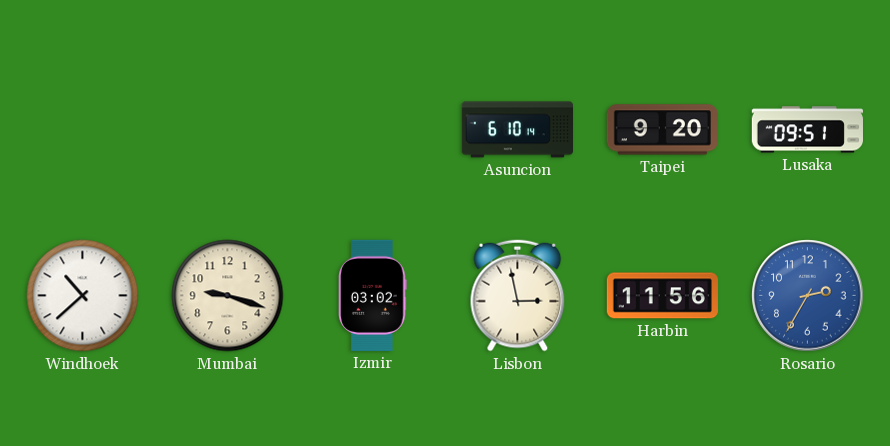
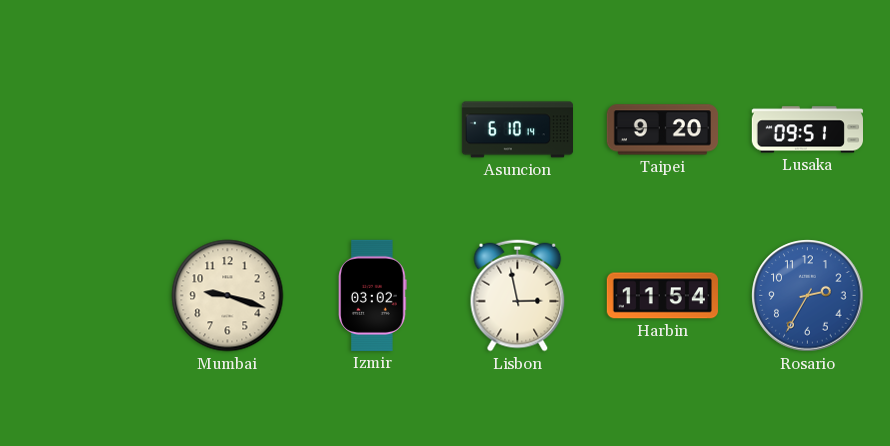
Windhoek: 10:38 -> none
Harbin: 11:56 -> 11:54
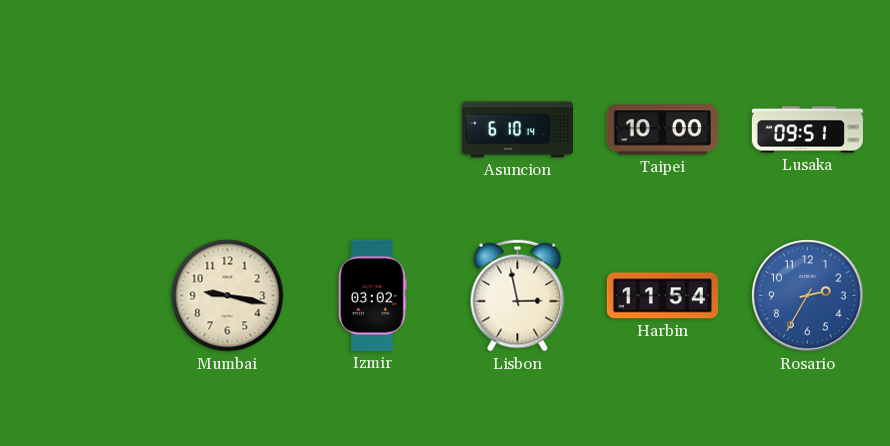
Taipei: 9:20 -> 10:00
Mumbai: 9:18 -> 9:17
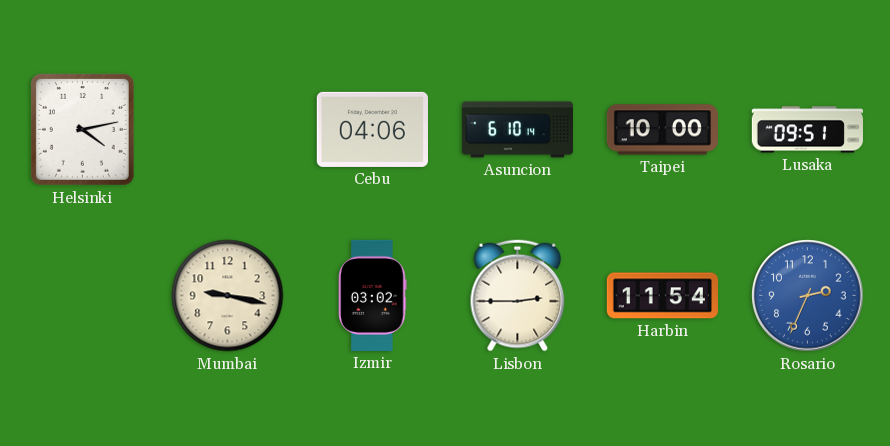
Helsinki: none -> 4:13
Cebu: none -> 04:06
Lisbon: 2:58 -> 2:45
Rosario: 2:35 -> 2:34
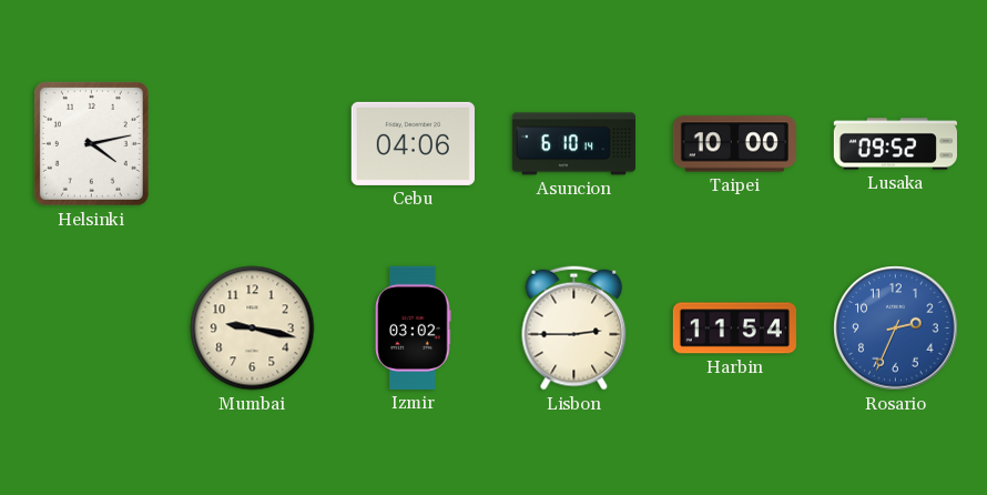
Lusaka: 09:51 -> 09:52
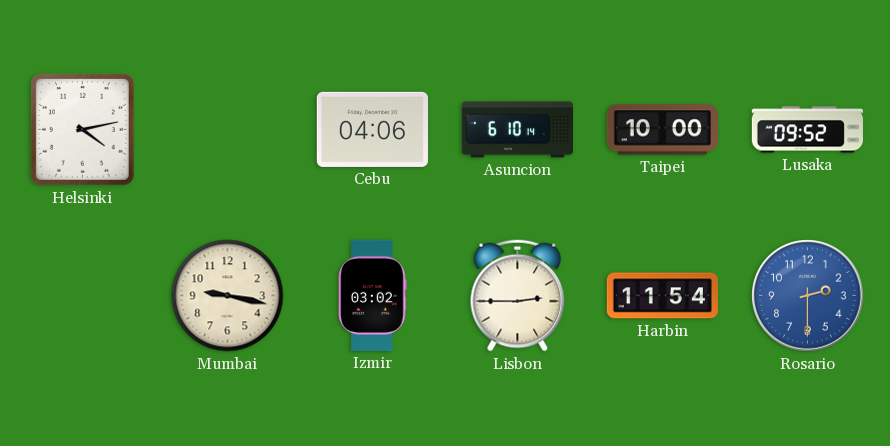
Rosario: 2:34 -> 2:30
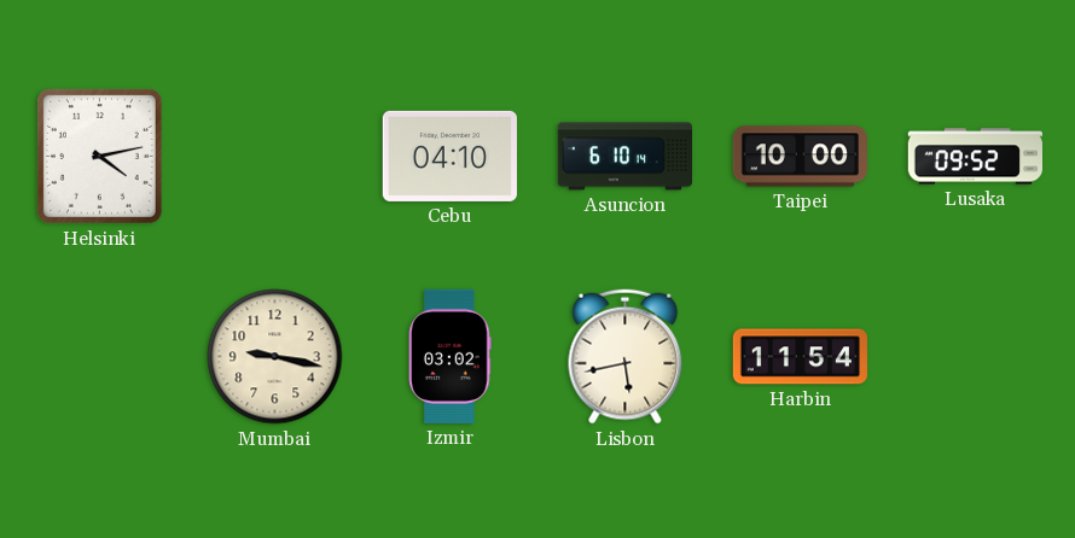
Cebu: 04:06 -> 04:10
Lisbon: 2:45 -> 5:43
Rosario: 2:30 -> none
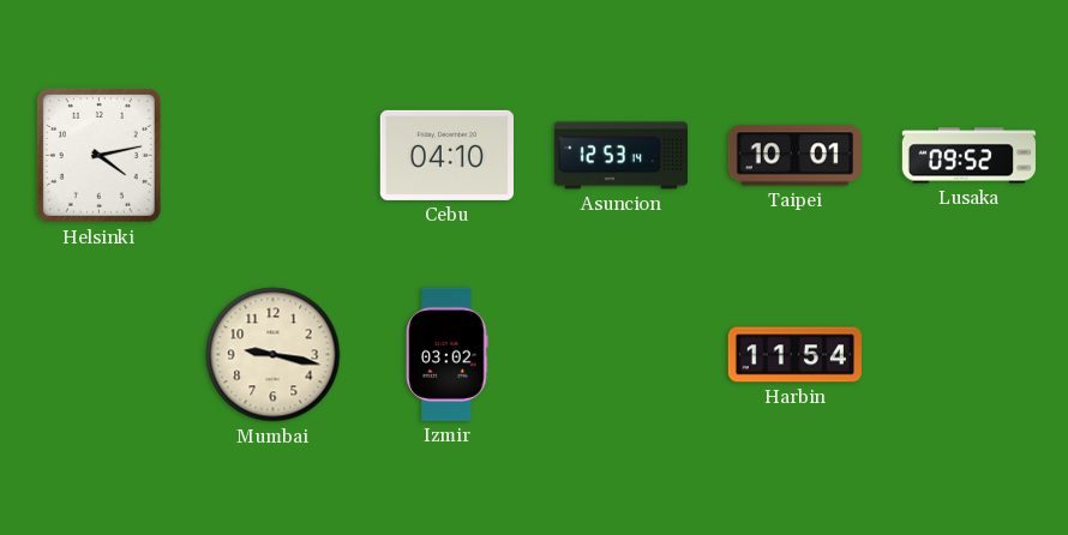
Asuncion: 6:10 -> 12:53
Taipei: 10:00 -> 10:01
Lisbon: 5:43 -> none
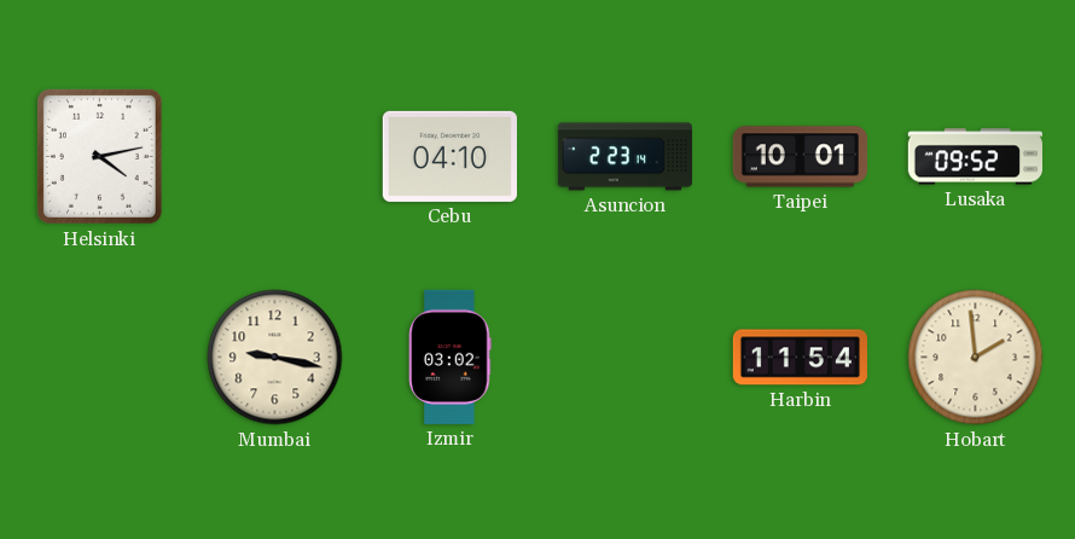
Asuncion: 12:53 -> 2:23
Hobart: none -> 1:59
